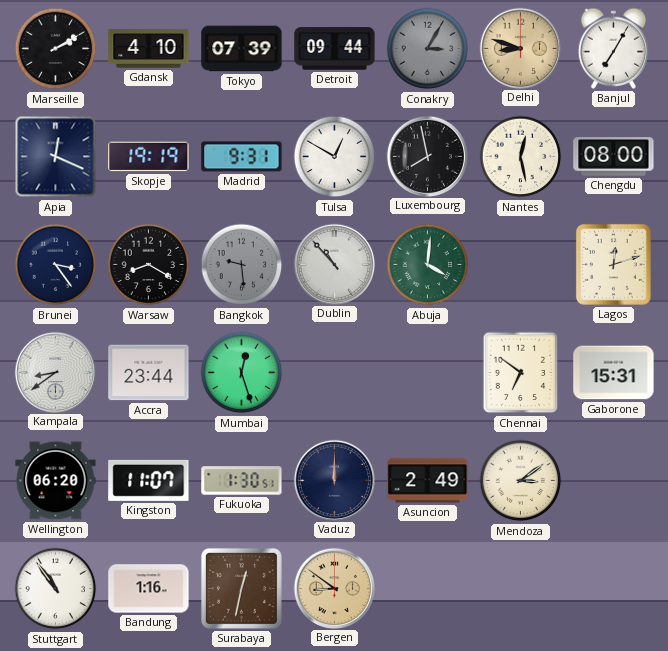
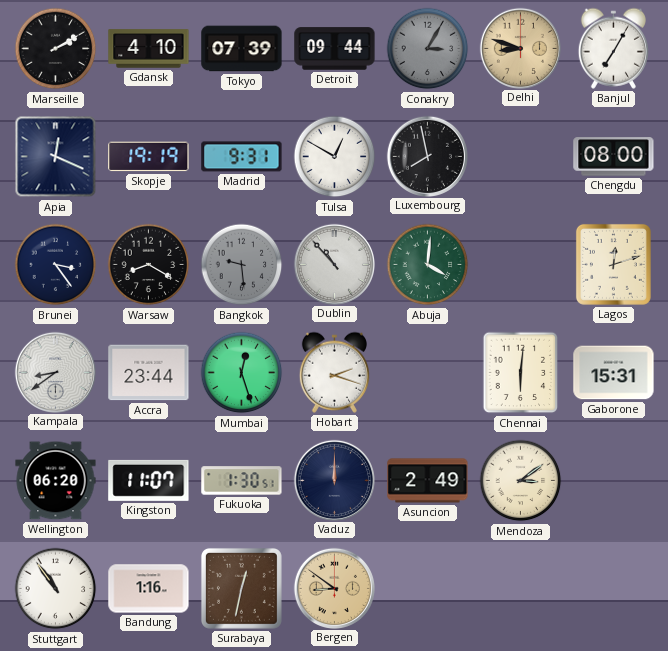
Nantes: 12:28 -> none
Hobart: none -> 2:18
Chennai: 6:51 -> 6:01
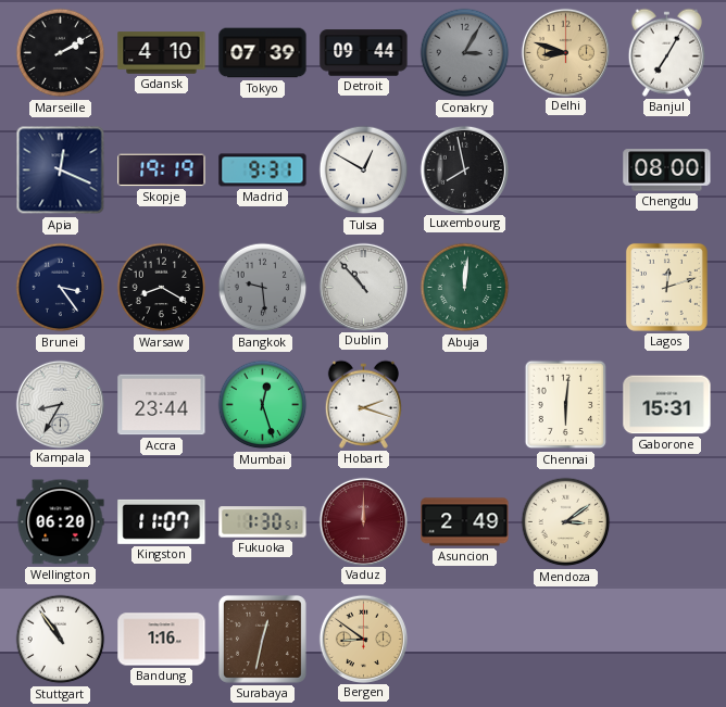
Abuja: 4:01 -> 12:01
Kampala: 8:39 -> 8:35
Vaduz dial: navy -> burgundy
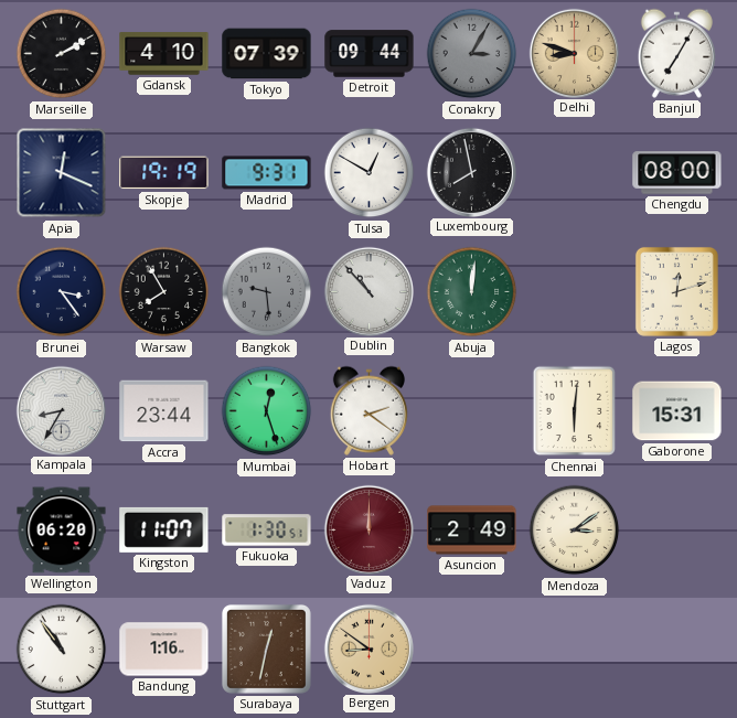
Warsaw: 8:20 -> 7:55
Hobart: 2:18 -> 2:21
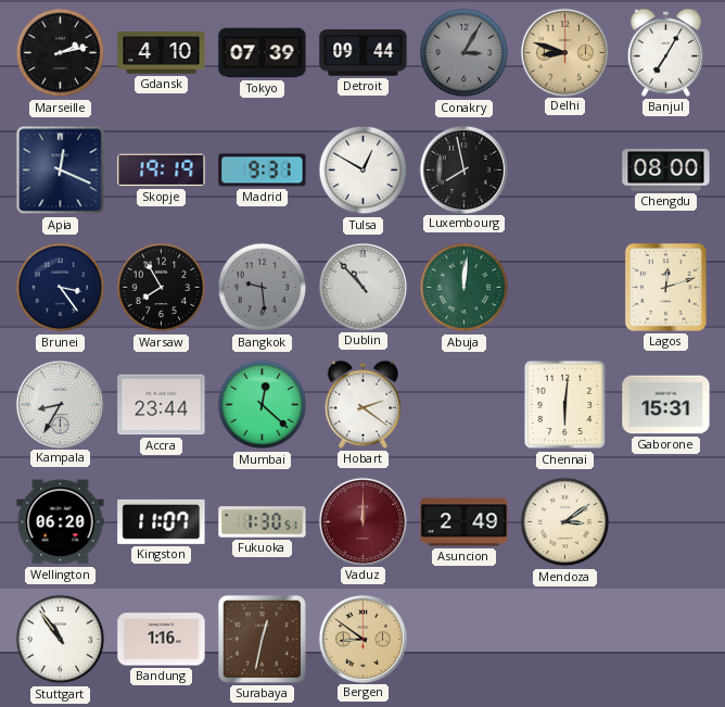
Marseille: 2:10 -> 2:13
Mumbai: 12:27 -> 12:22
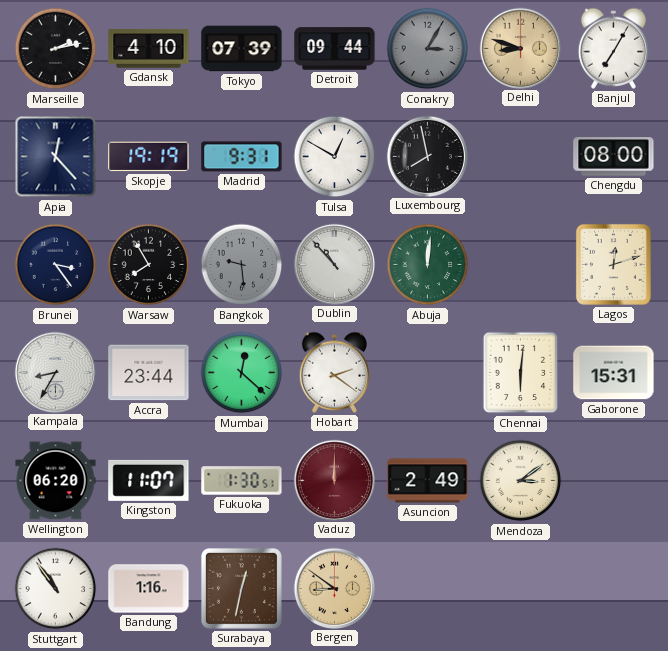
Apia: 12:19 -> 12:23
